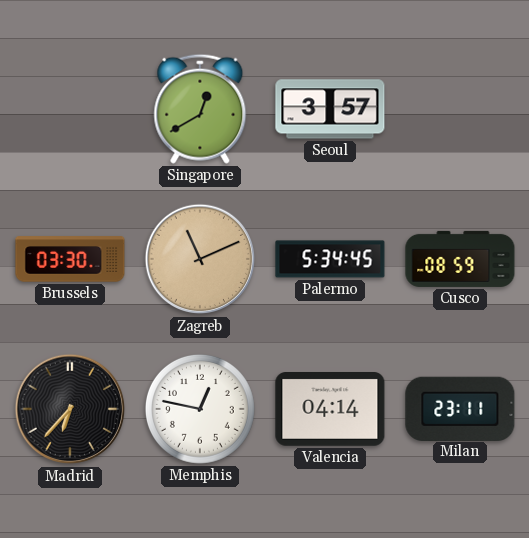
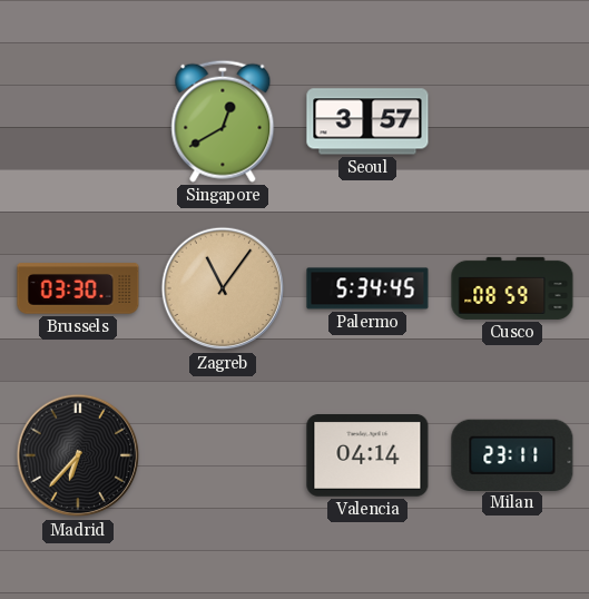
Zagreb: 11:11 -> 11:06
Memphis: 12:47 -> none
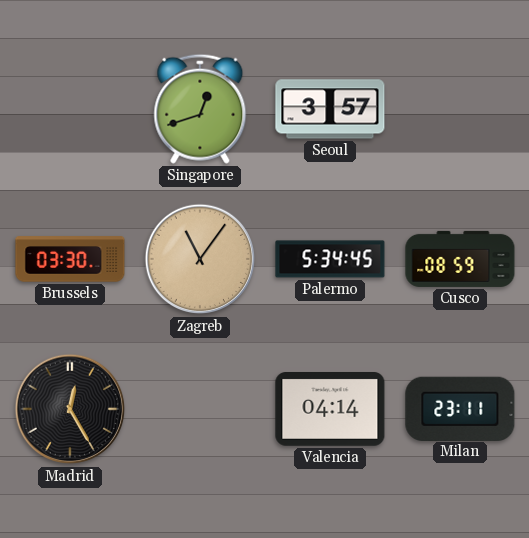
Singapore: 12:40 -> 12:42
Madrid: 6:37 -> 12:25
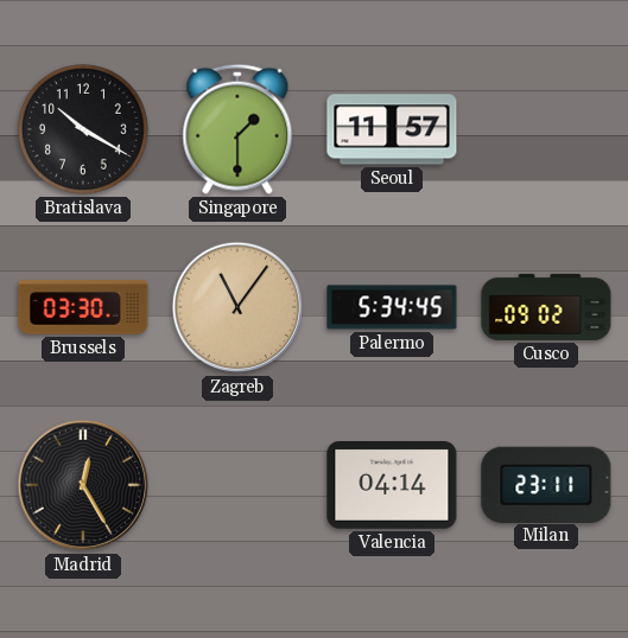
Bratislava: none -> 10:20
Singapore: 12:42 -> 1:30
Seoul: 3:57 -> 11:57
Cusco: 08:59 -> 09:02
